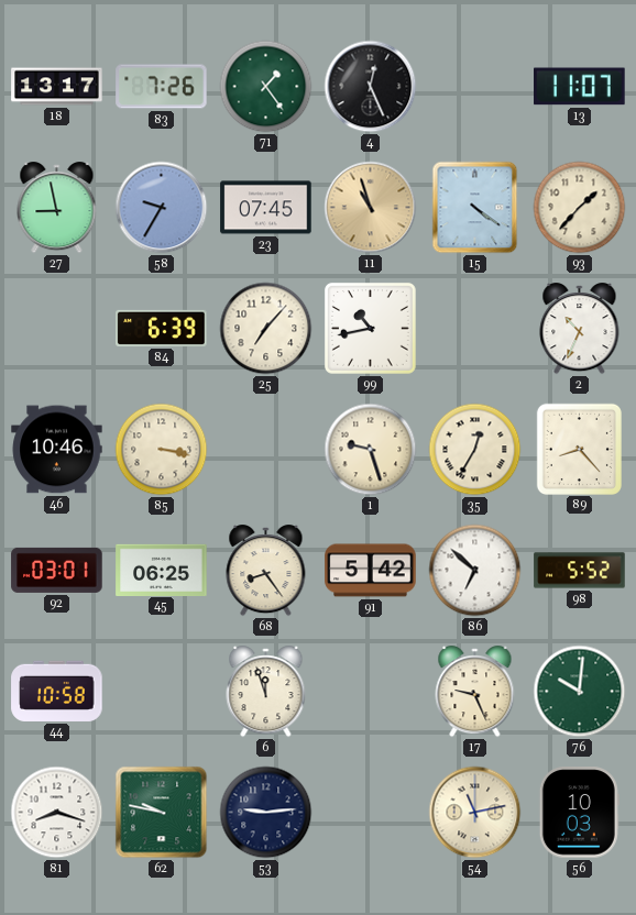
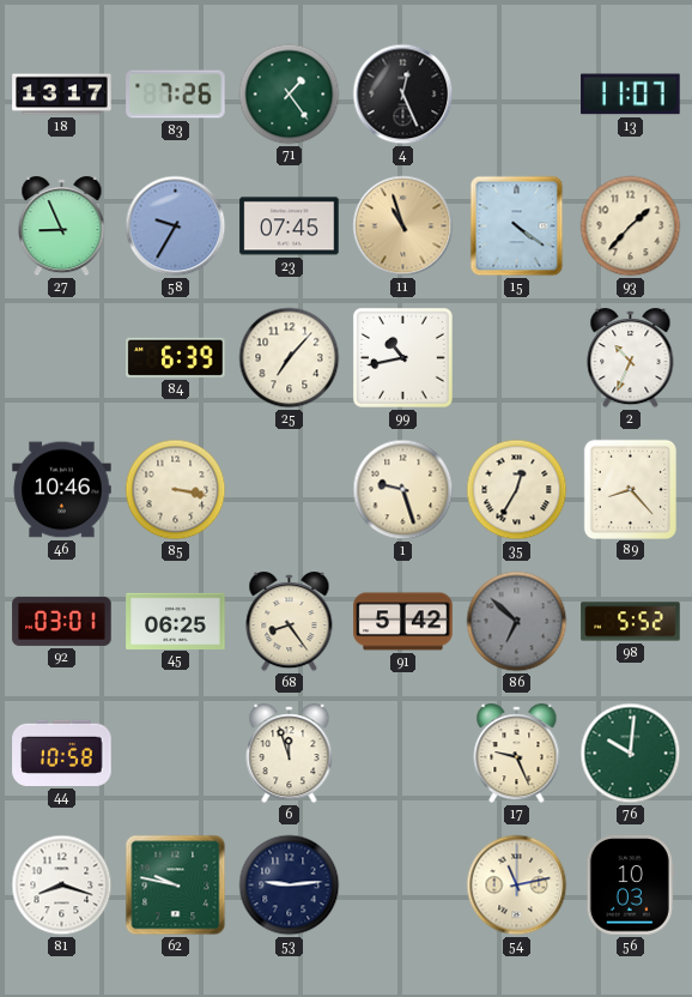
27: 8:58 -> 8:56
86 dial: white -> grey
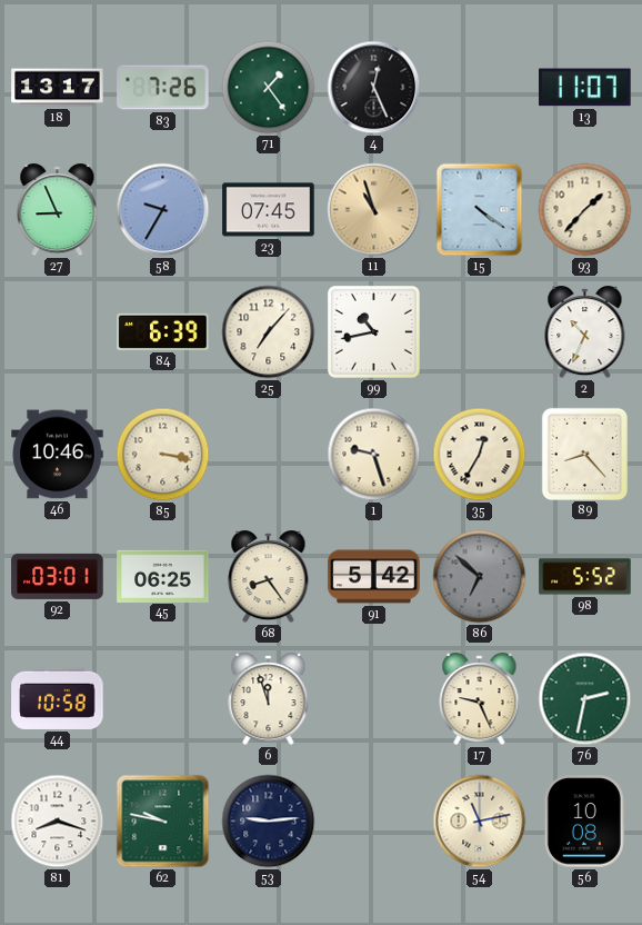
76: 10:01 -> 2:32
56: 10:03 -> 10:08
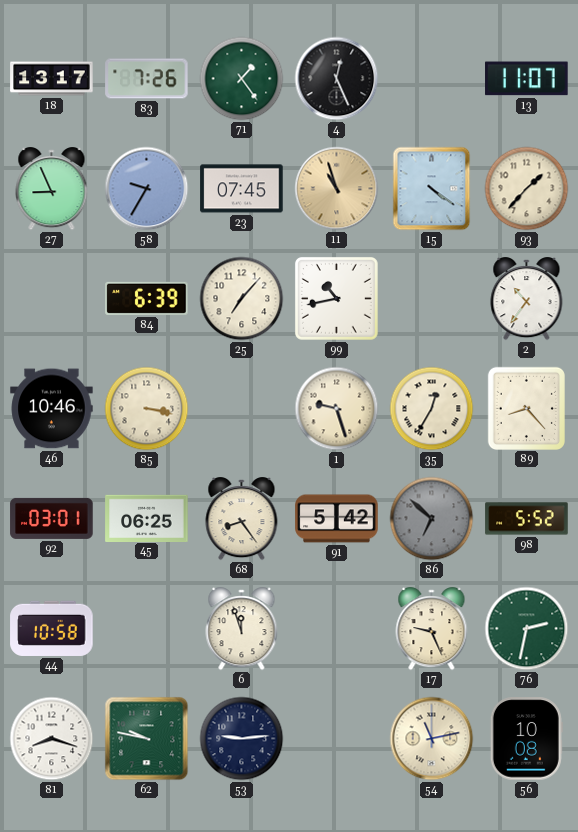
2: 10:34 -> 10:36
